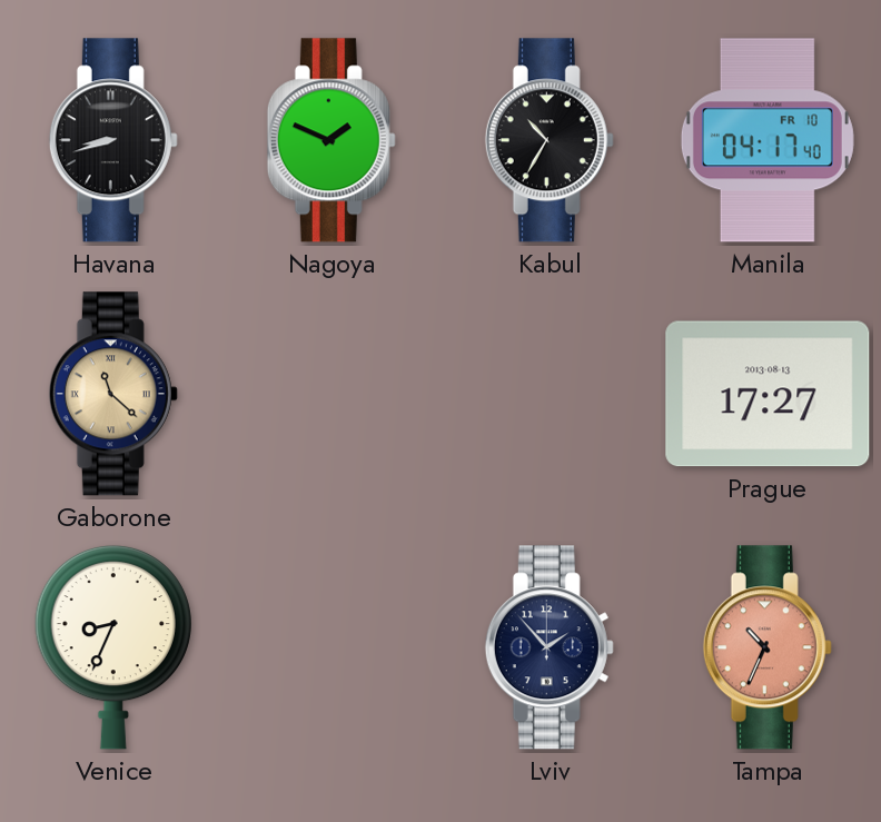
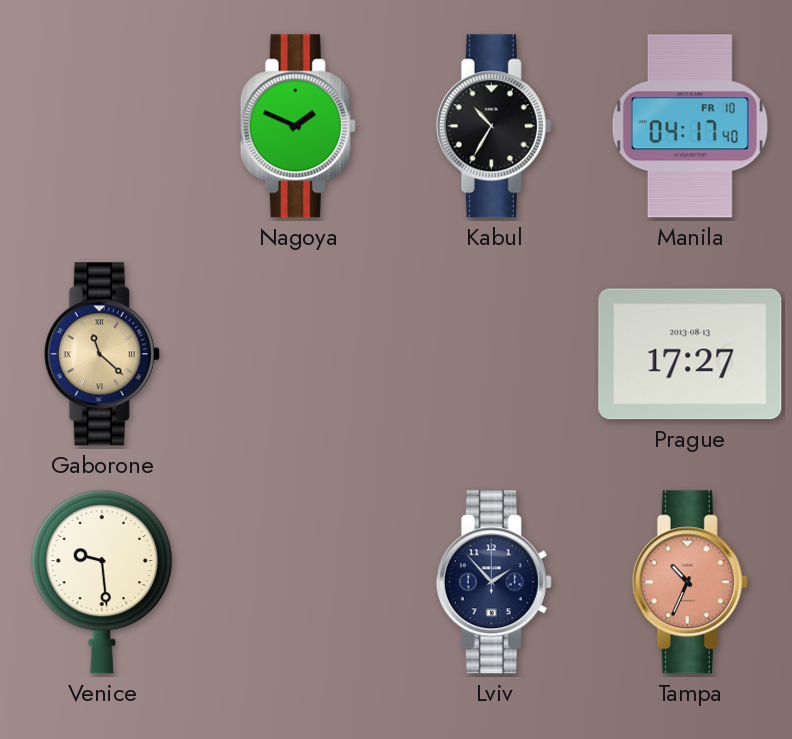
Havana: 8:42 -> none
Venice: 8:34 -> 9:29
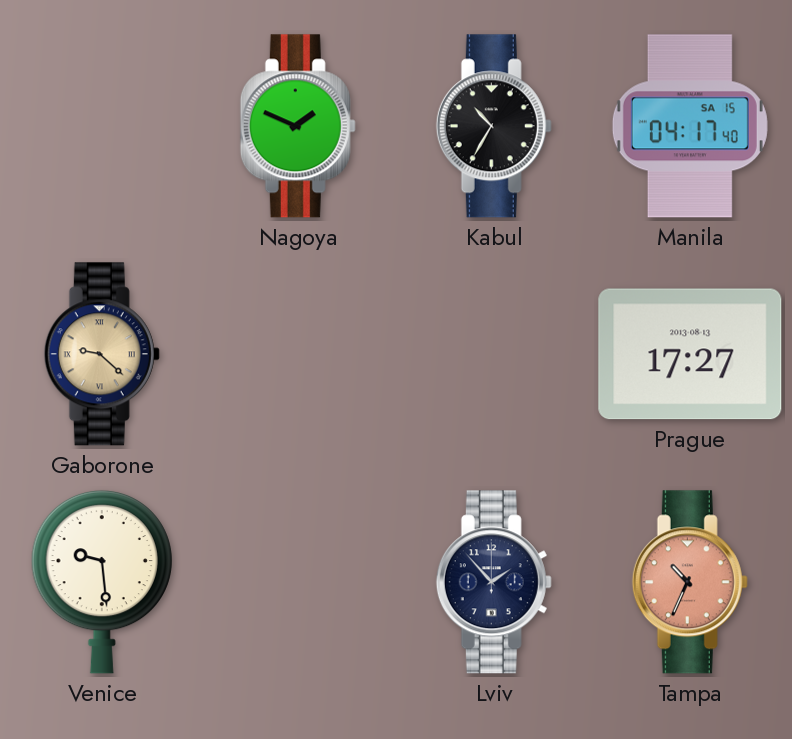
Manila date: FR 10 -> SA 15
Gaborone: 11:22 -> 9:22
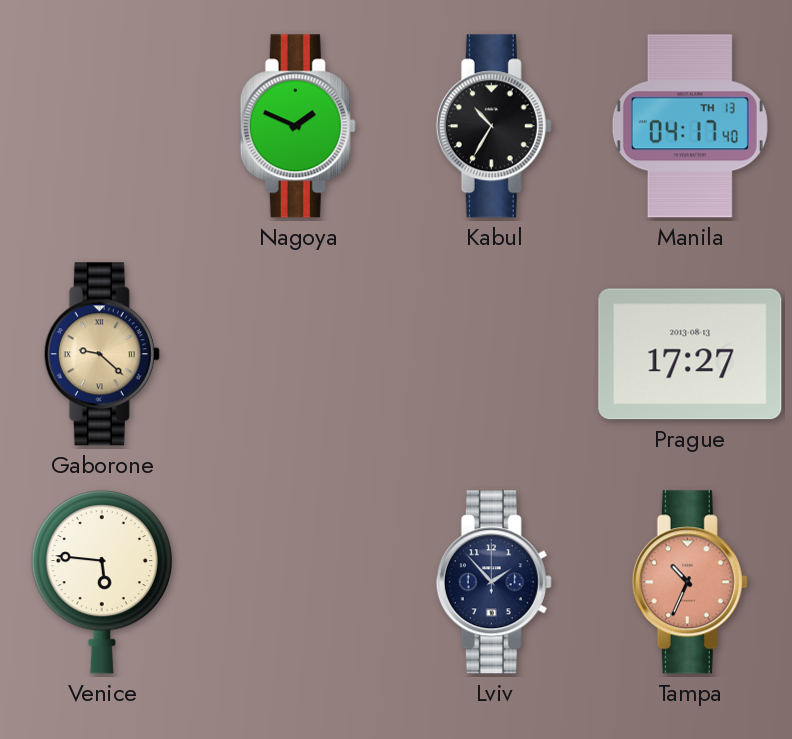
Manila date: SA 15 -> TH 13
Venice: 9:29 -> 5:46
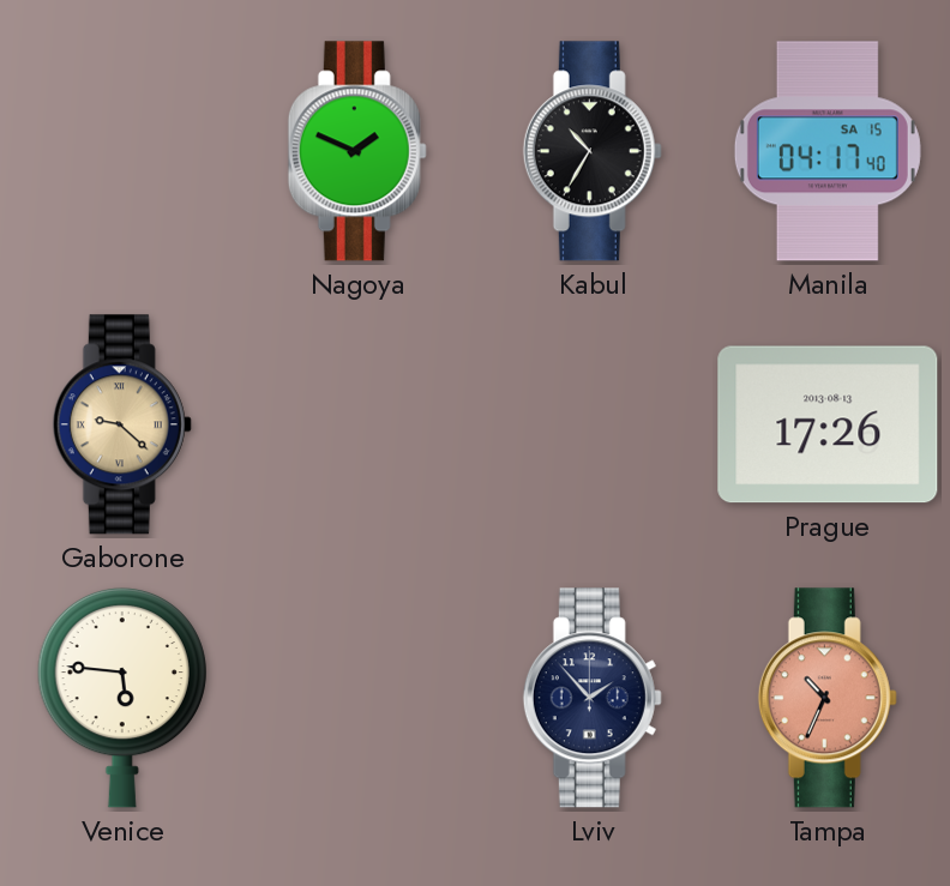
Manila date: TH 13 -> SA 15
Prague: 17:27 -> 17:26
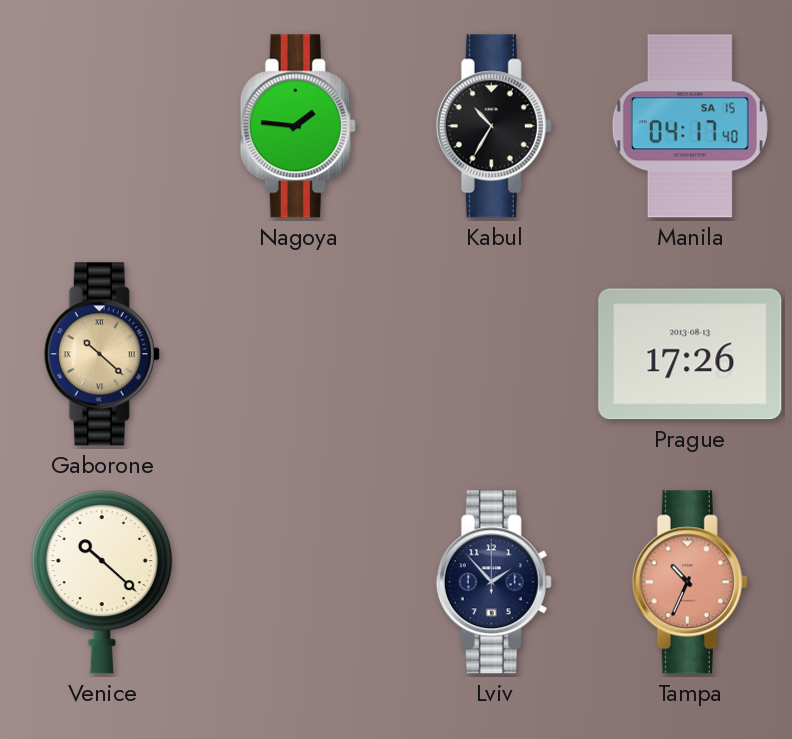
Nagoya: 1:49 -> 1:46
Gaborone: 9:22 -> 10:22
Venice: 5:46 -> 10:22
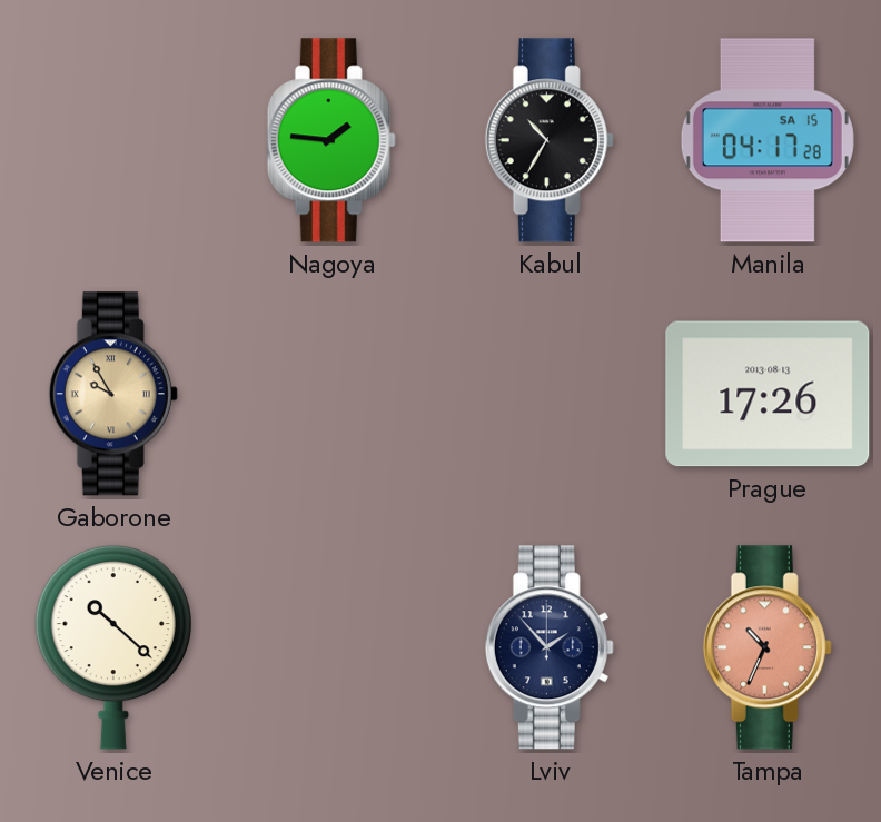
Manila: 04:17:40 -> 04:17:28
Gaborone: 10:22 -> 9:55
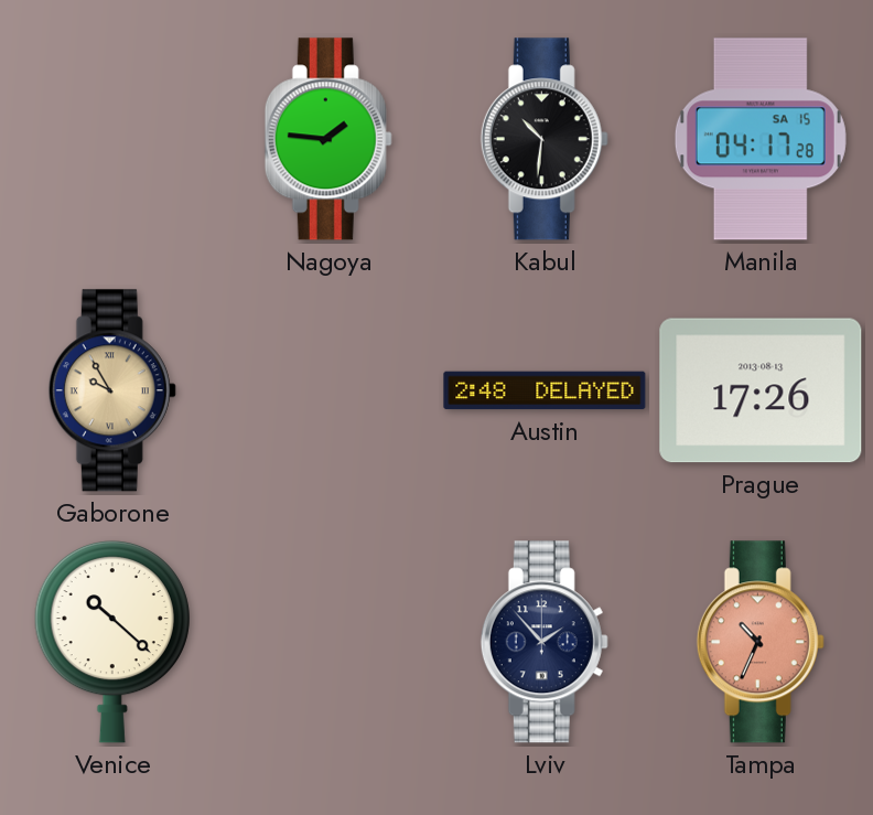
Kabul: 10:35 -> 10:31
Austin: none -> 2:48
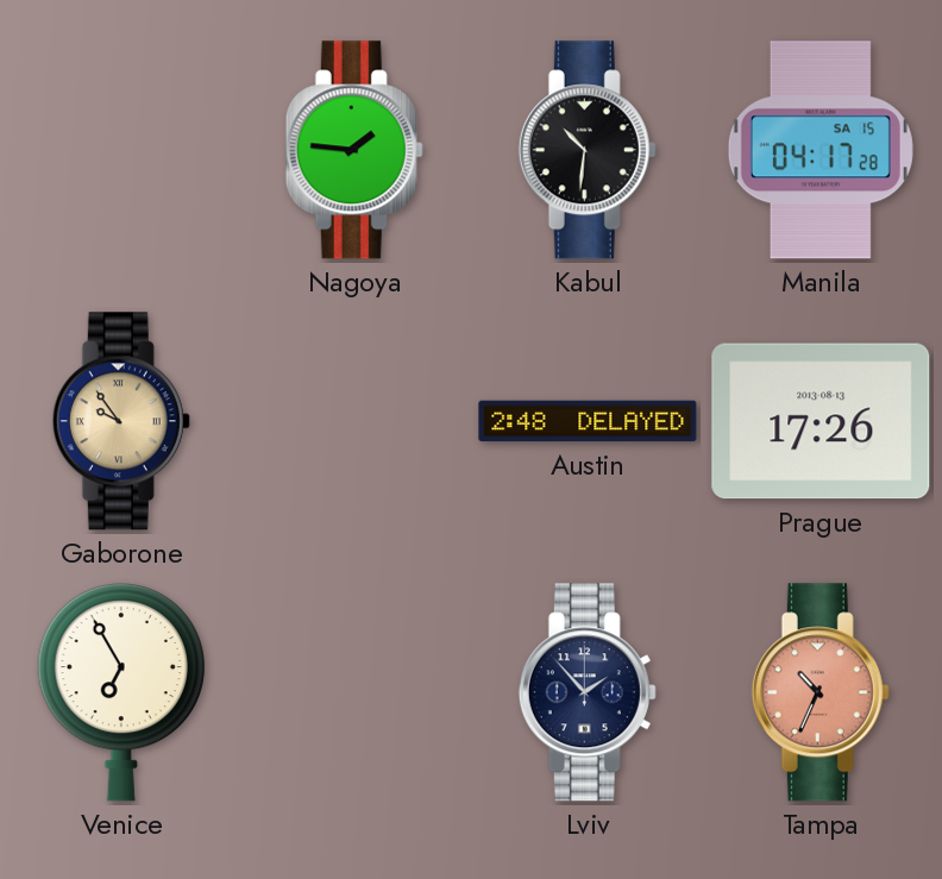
Gaborone: 9:55 -> 9:54
Venice: 10:22 -> 6:55
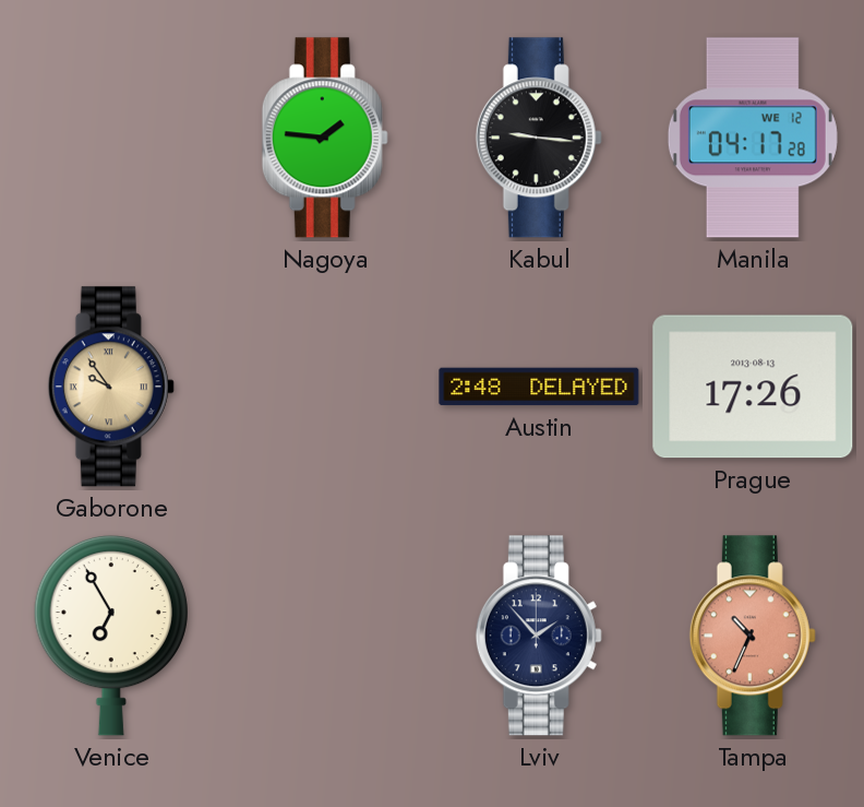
Kabul: 10:31 -> 9:16
Manila date: SA 15 -> WE 12
